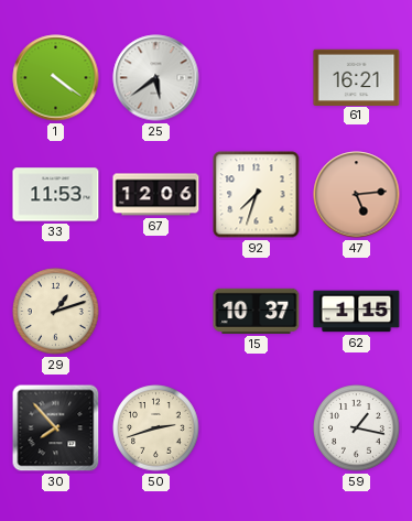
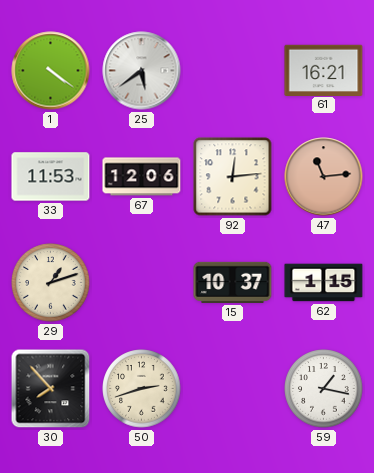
92: 7:33 -> 12:14
47: 5:14 -> 11:14
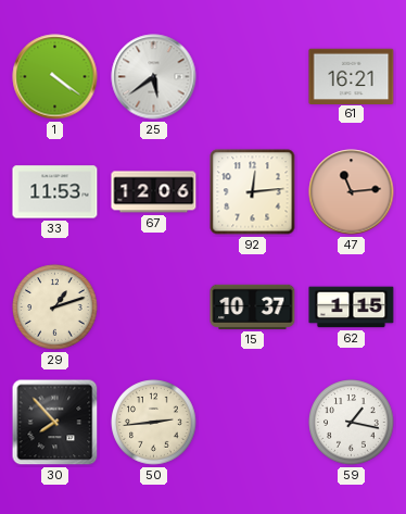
50: 2:42 -> 2:44
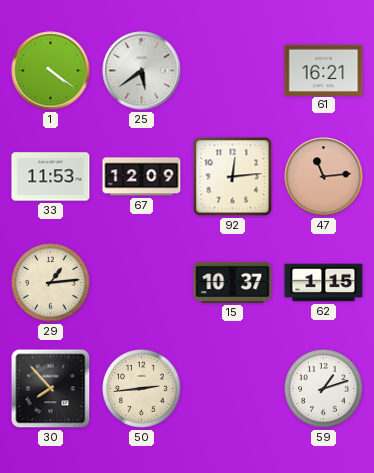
67: 12:06 -> 12:09
29: 1:12 -> 1:14
59: 1:17 -> 1:12
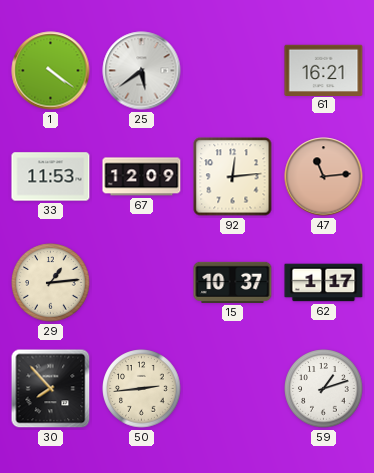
62: 1:15 -> 1:17
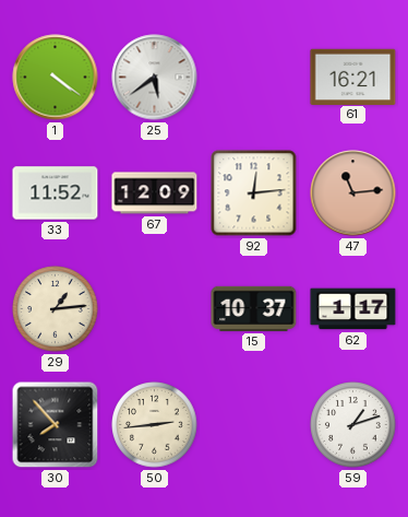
33: 11:53 -> 11:52
